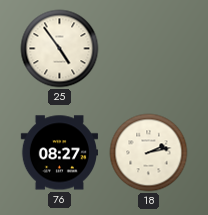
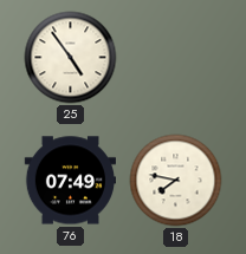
76: 08:27 -> 07:49
18: 2:13 -> 7:47
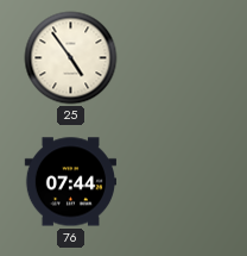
76: 07:49 -> 07:44
18: 7:47 -> none
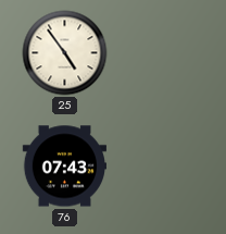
76: 07:44 -> 07:43
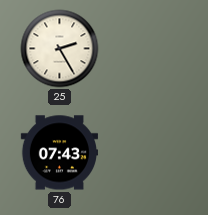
25: 4:54 -> 2:25
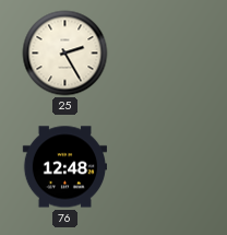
76: 07:43 -> 12:48
